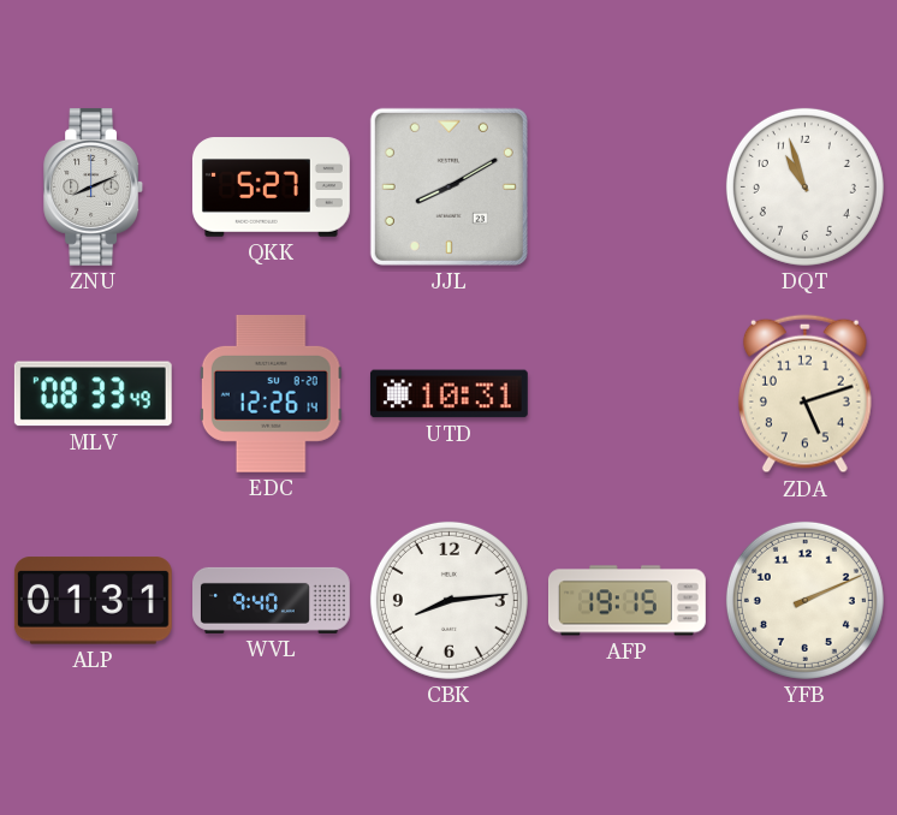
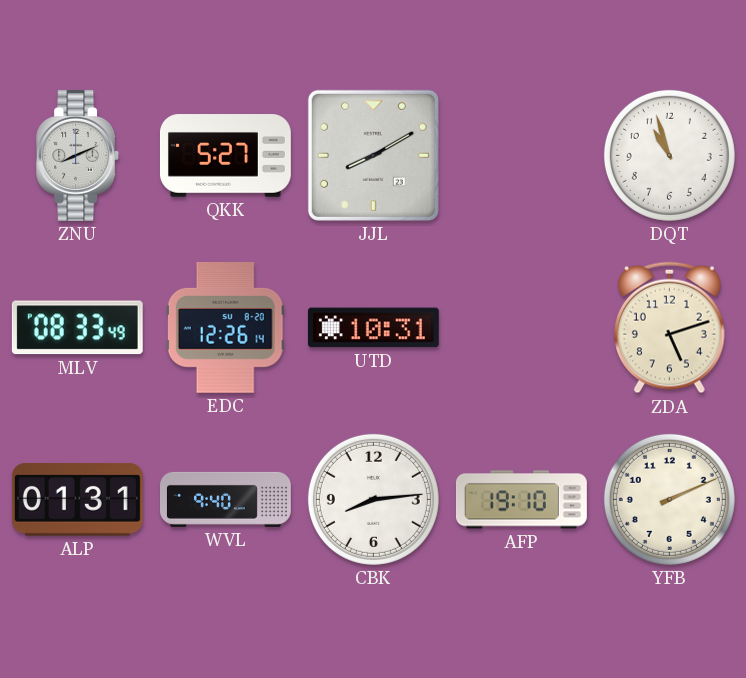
AFP: 19:15 -> 19:10
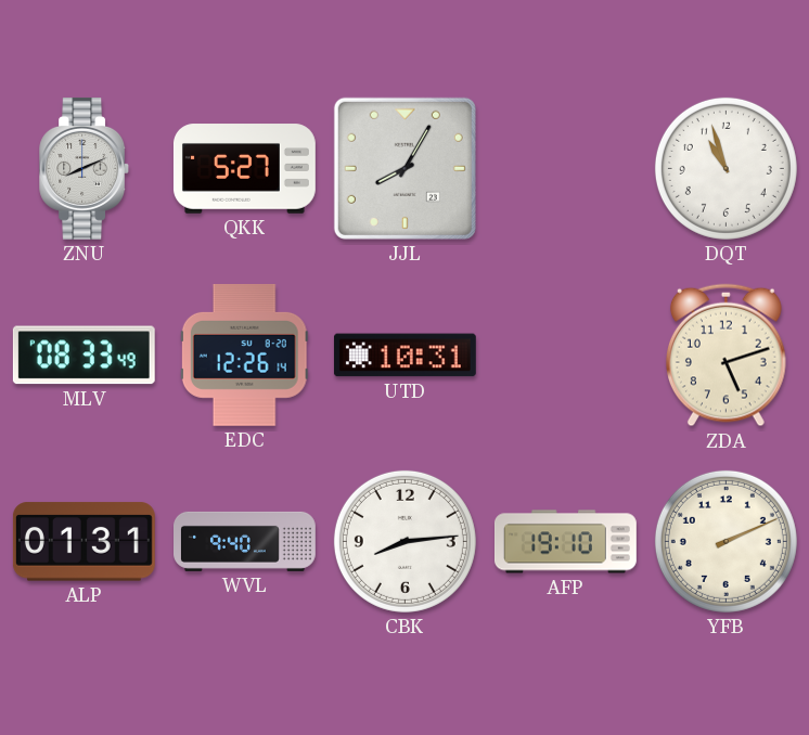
JJL: 8:10 -> 8:05
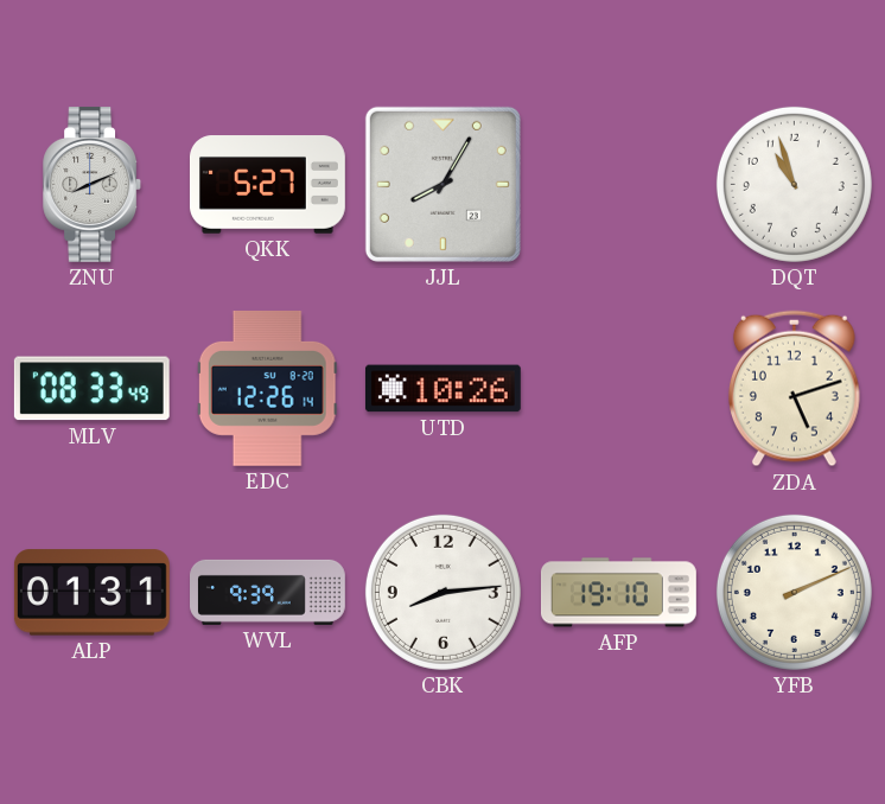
UTD: 10:31 -> 10:26
WVL: 9:40 -> 9:39
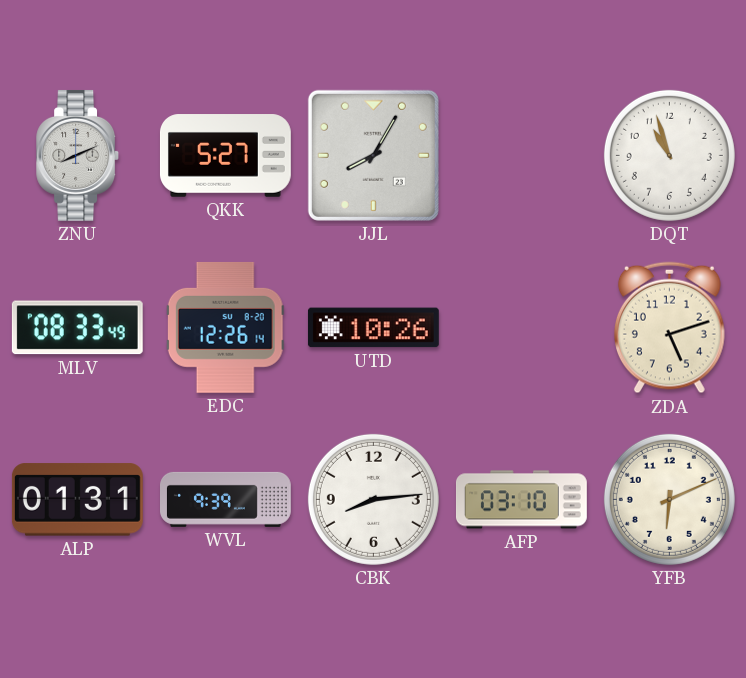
AFP: 19:10 -> 03:10
YFB: 2:11 -> 6:11
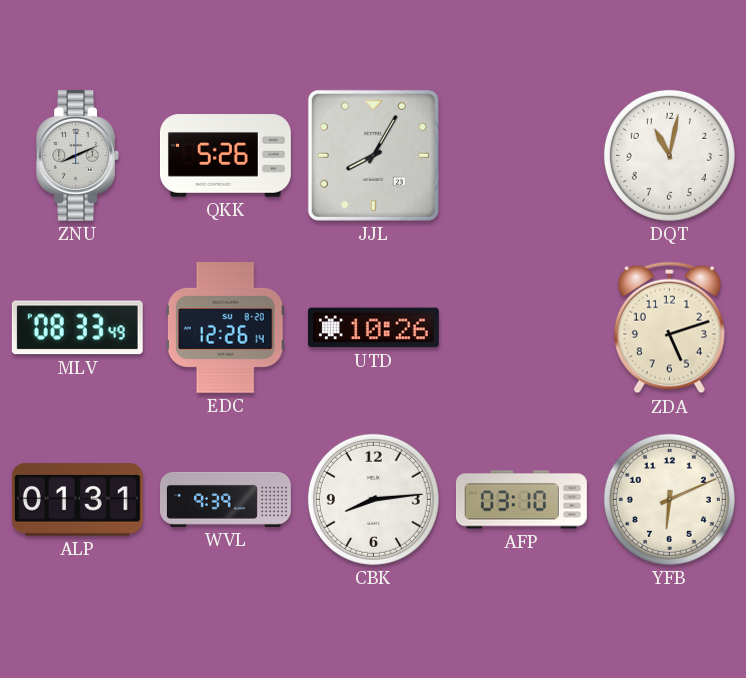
QKK: 5:27 -> 5:26
DQT: 10:57 -> 11:02
